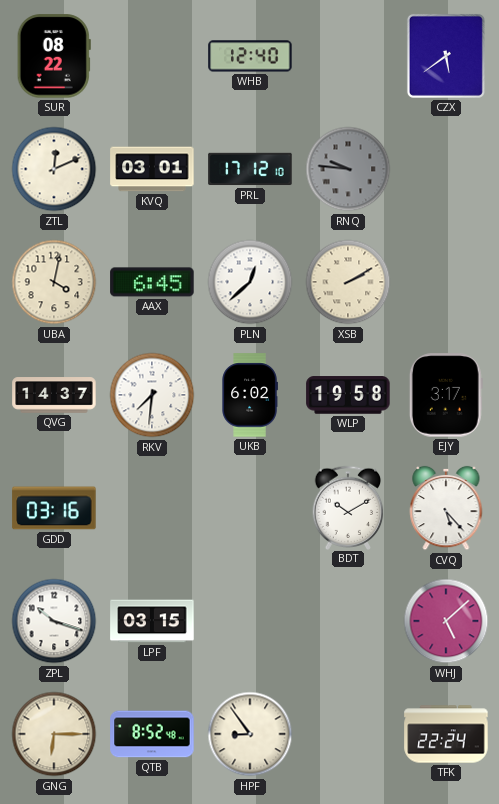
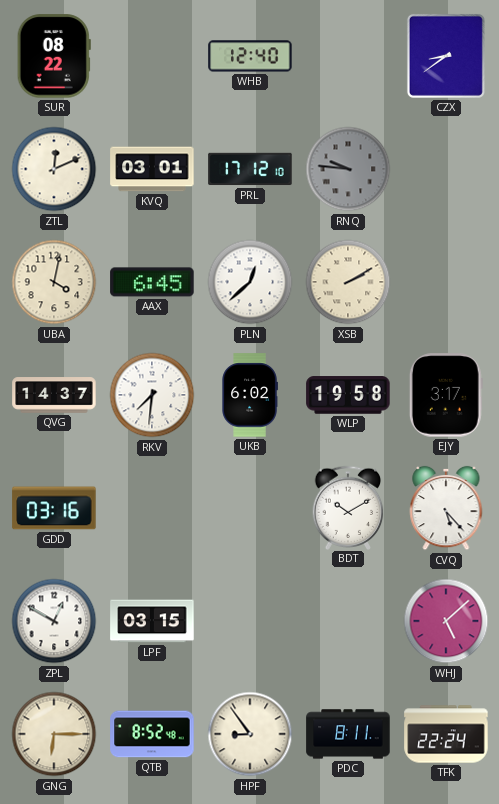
CZX: 5:39 -> 8:39
ZPL: 10:18 -> 12:50
PDC: none -> 8:11
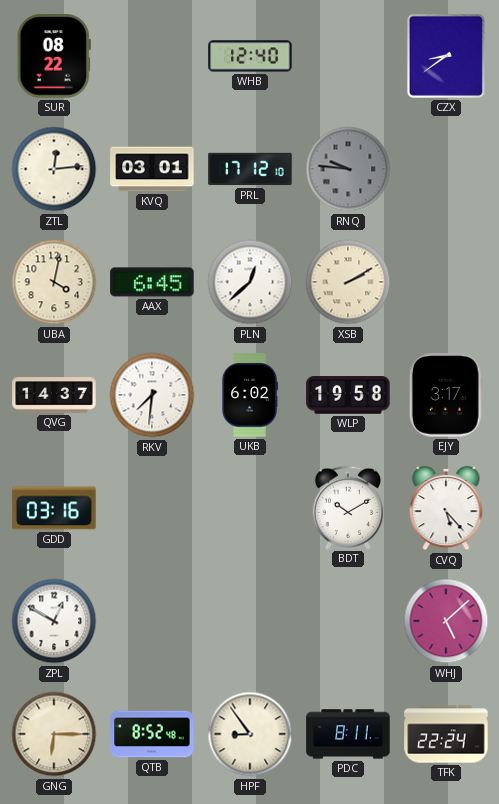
ZTL: 12:11 -> 12:14
LPF: 03:15 -> none
